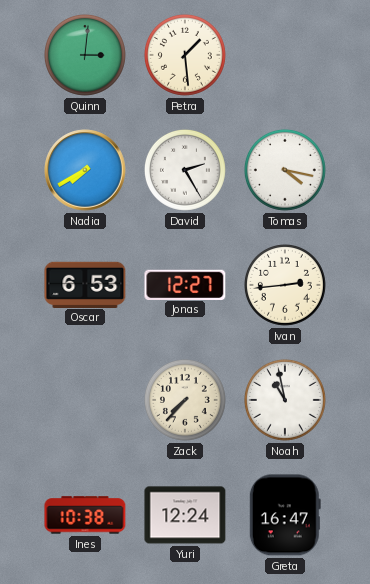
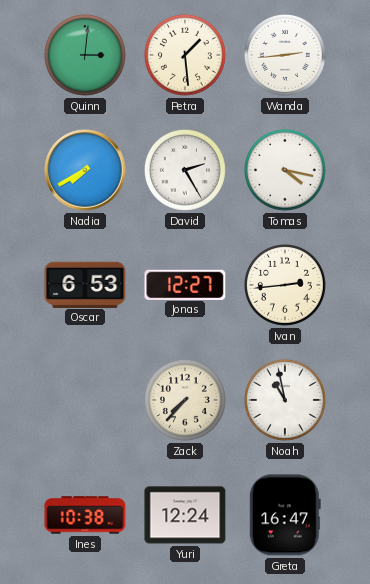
Wanda: none -> 2:44
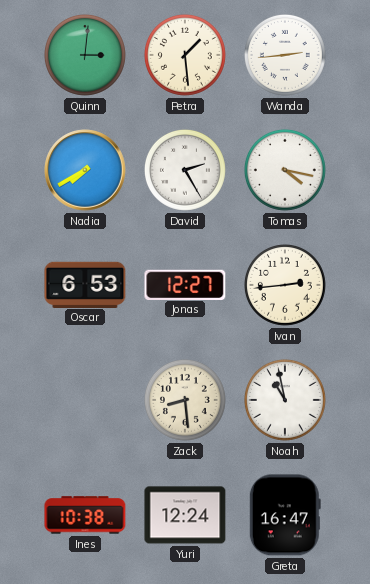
Zack: 7:37 -> 8:29
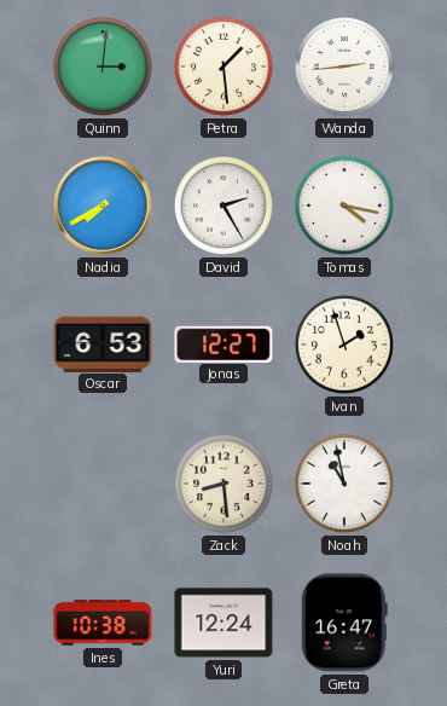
Ivan: 2:44 -> 1:57
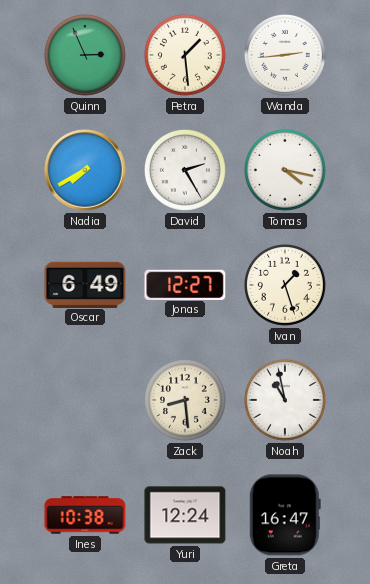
Quinn: 3:01 -> 2:56
Oscar: 6:53 -> 6:49
Ivan: 1:57 -> 1:27
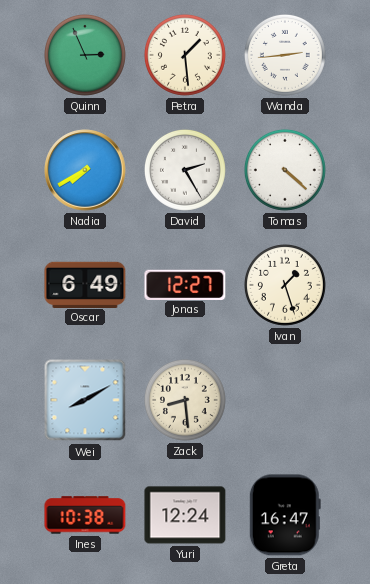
Tomas: 4:17 -> 4:22
Wei: none -> 8:10
Noah: 10:58 -> none
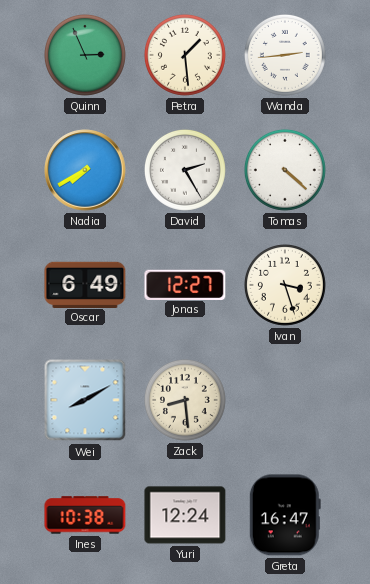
Ivan: 1:27 -> 3:27
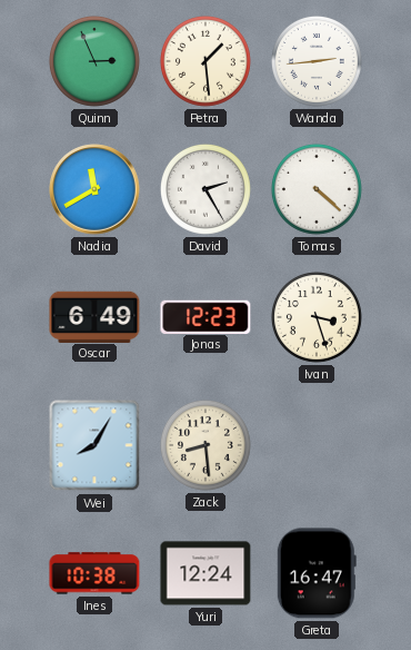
Nadia: 7:40 -> 11:40
Jonas: 12:27 -> 12:23
Wei: 8:10 -> 8:05
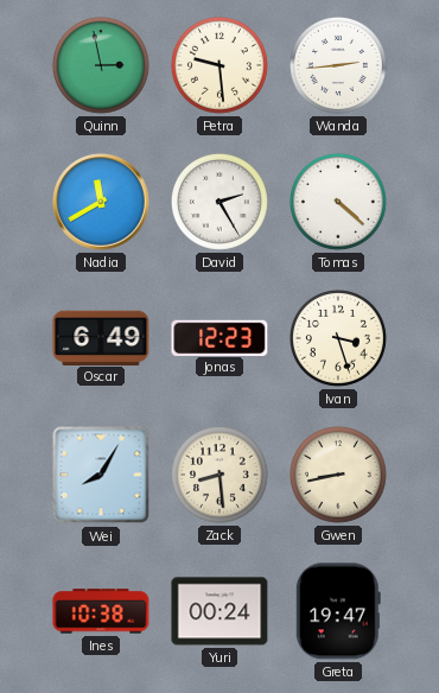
Quinn: 2:56 -> 2:58
Petra: 1:29 -> 9:29
Gwen: none -> 8:43
Yuri: 12:24 -> 00:24
Greta: 16:47 -> 19:47
